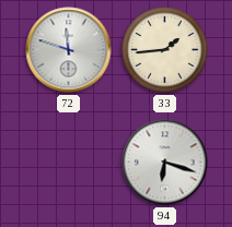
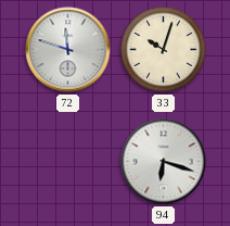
33: 1:44 -> 10:03
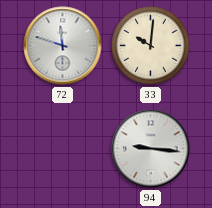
33: 10:03 -> 10:01
94: 6:18 -> 9:16
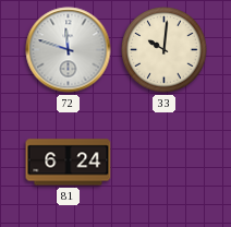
81: none -> 6:24
94: 9:16 -> none
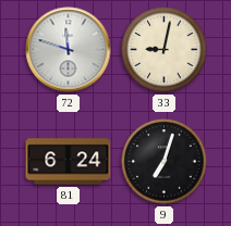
33: 10:01 -> 9:02
9: none -> 7:03
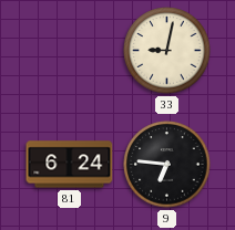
72: 11:48 -> none
9: 7:03 -> 6:46
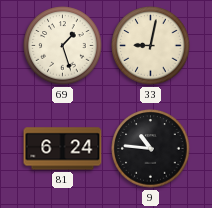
69: none -> 1:27
9: 6:46 -> 10:46
